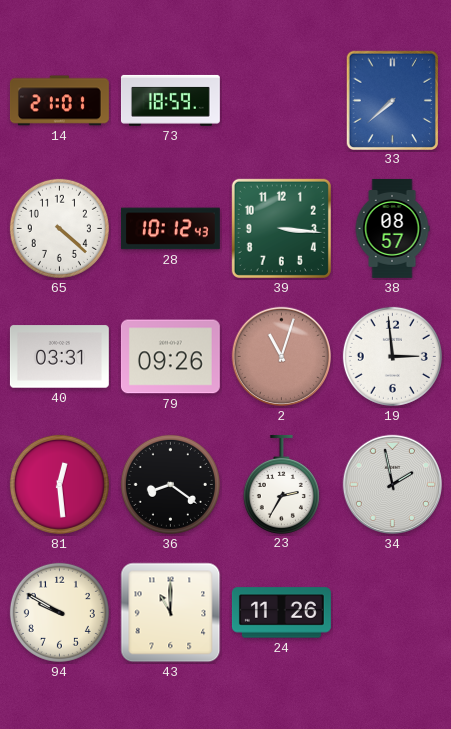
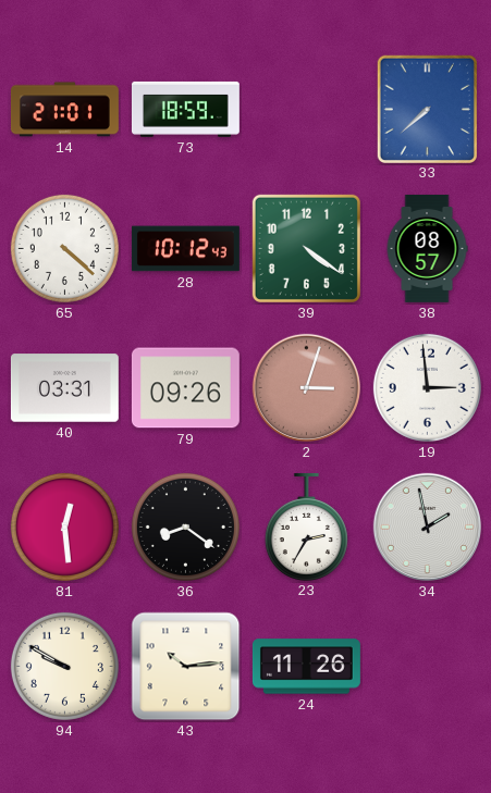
39: 3:16 -> 4:21
2: 11:03 -> 3:03
43: 11:00 -> 10:14
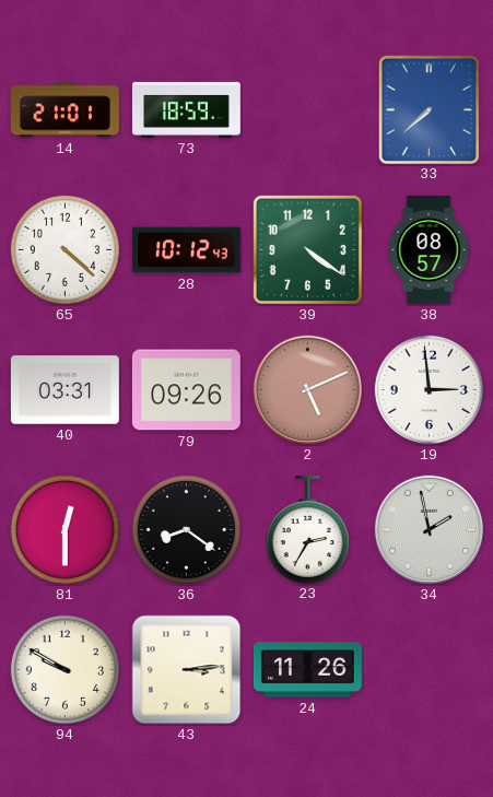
2: 3:03 -> 5:11
81: 12:29 -> 12:30
43: 10:14 -> 3:14
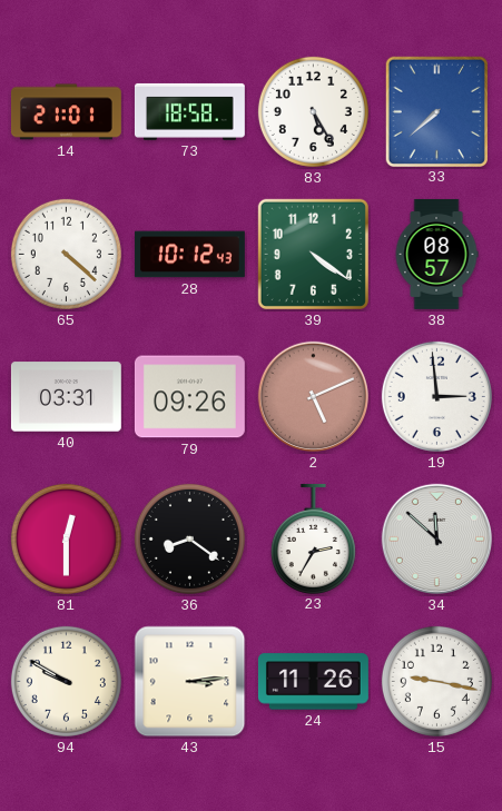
73: 18:59 -> 18:58
83: none -> 5:25
34: 1:58 -> 11:52
15: none -> 9:17
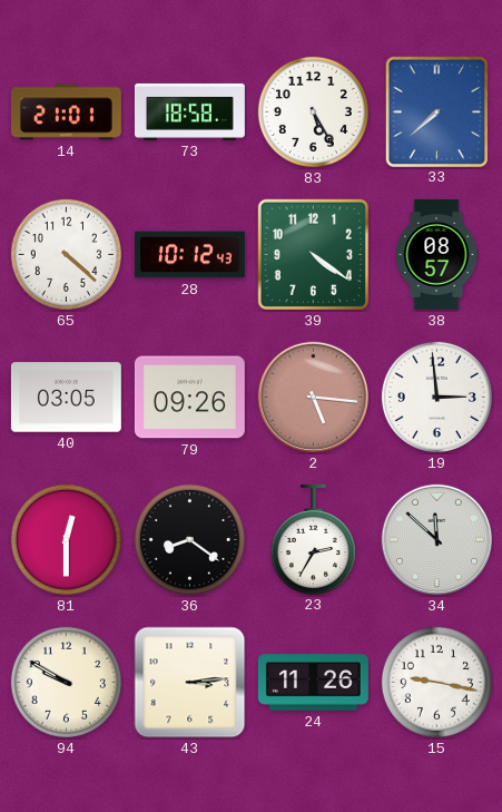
40: 03:31 -> 03:05
2: 5:11 -> 5:16
